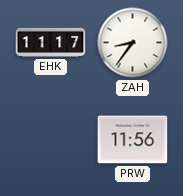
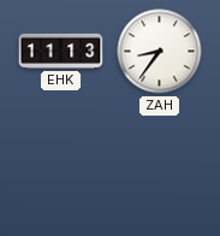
EHK: 11:17 -> 11:13
PRW: 11:56 -> none
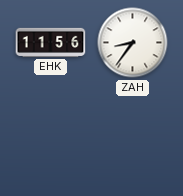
EHK: 11:13 -> 11:56
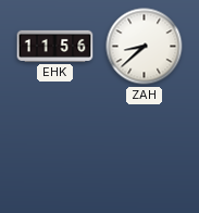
ZAH: 8:36 -> 8:38
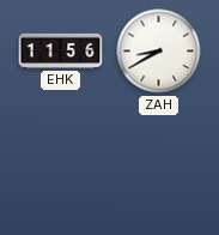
ZAH: 8:38 -> 8:40
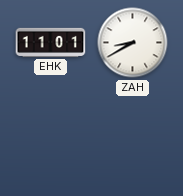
EHK: 11:56 -> 11:01
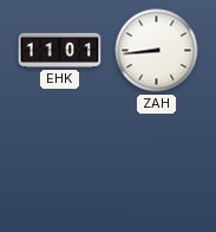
ZAH: 8:40 -> 8:44
